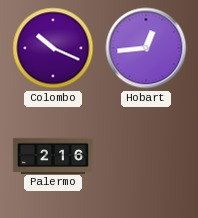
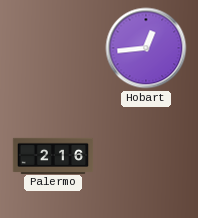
Colombo: 10:19 -> none
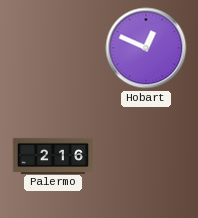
Hobart: 12:44 -> 12:49
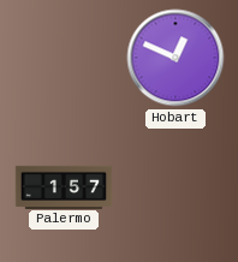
Palermo: 2:16 -> 1:57
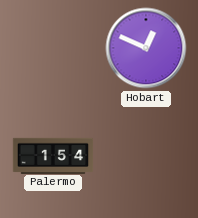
Palermo: 1:57 -> 1:54
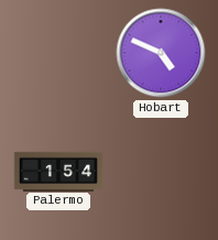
Hobart: 12:49 -> 4:49
